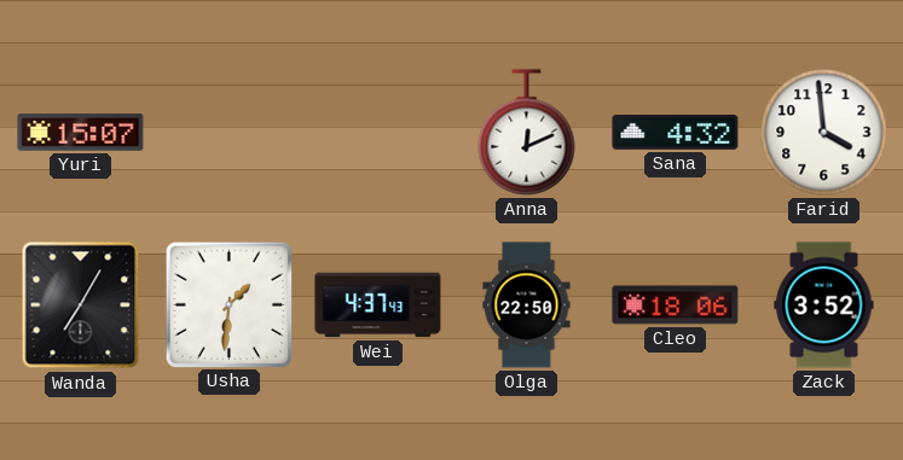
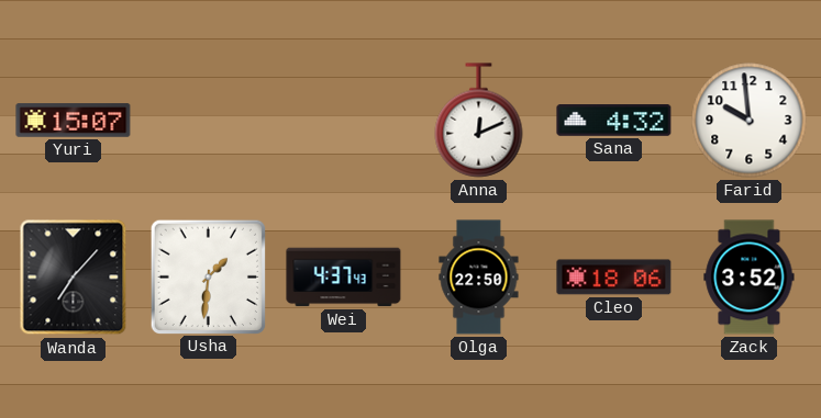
Farid: 3:59 -> 9:59
Wanda: 7:05 -> 7:07
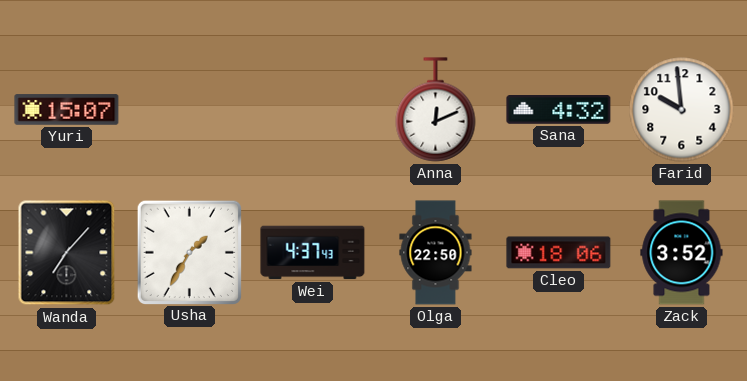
Usha: 1:31 -> 1:35
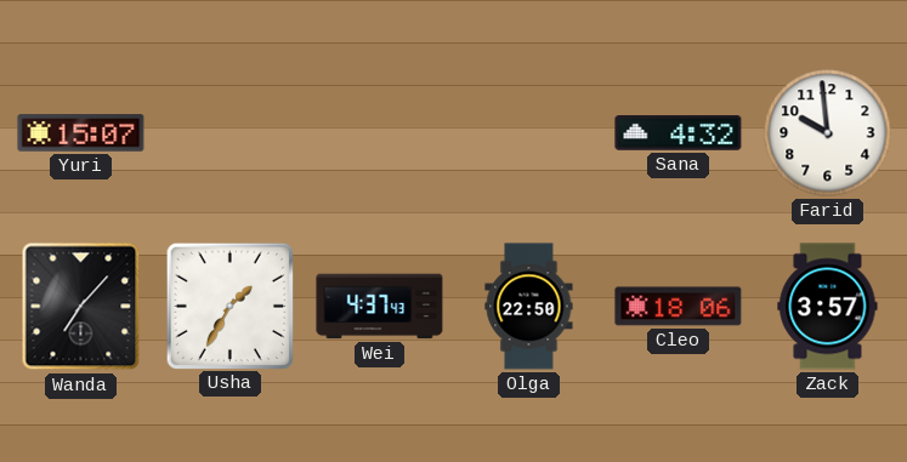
Anna: 12:11 -> none
Zack: 3:52 -> 3:57
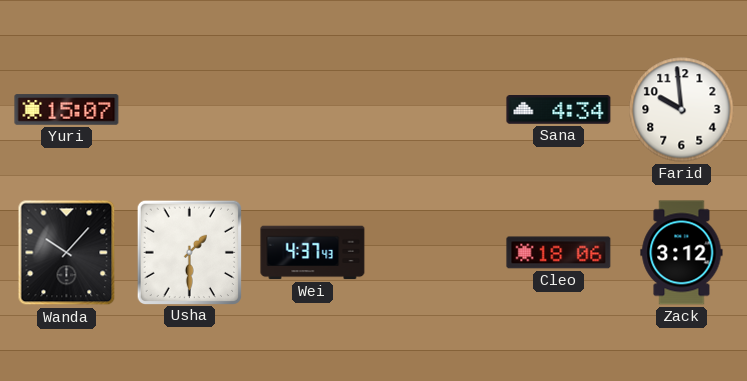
Sana: 4:32 -> 4:34
Wanda: 7:07 -> 10:07
Usha: 1:35 -> 1:30
Olga: 22:50 -> none
Zack: 3:57 -> 3:12
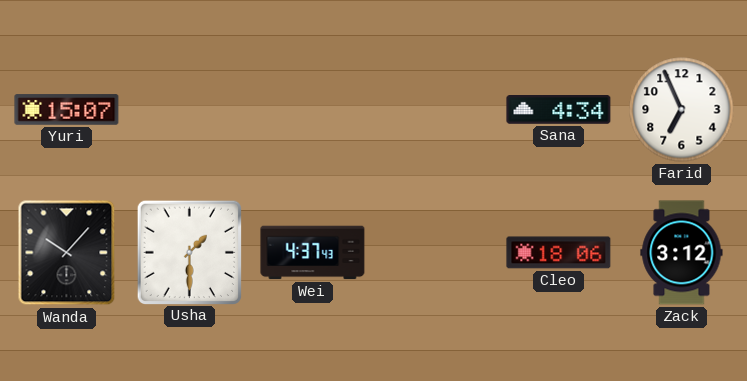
Farid: 9:59 -> 6:56
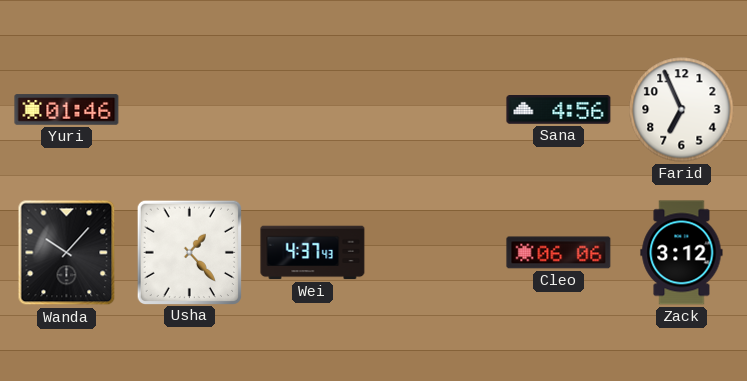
Yuri: 15:07 -> 01:46
Sana: 4:34 -> 4:56
Usha: 1:30 -> 1:23
Cleo: 18:06 -> 06:06
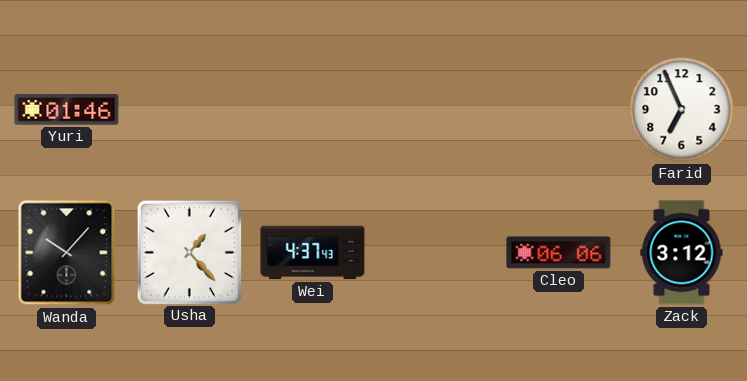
Sana: 4:56 -> none
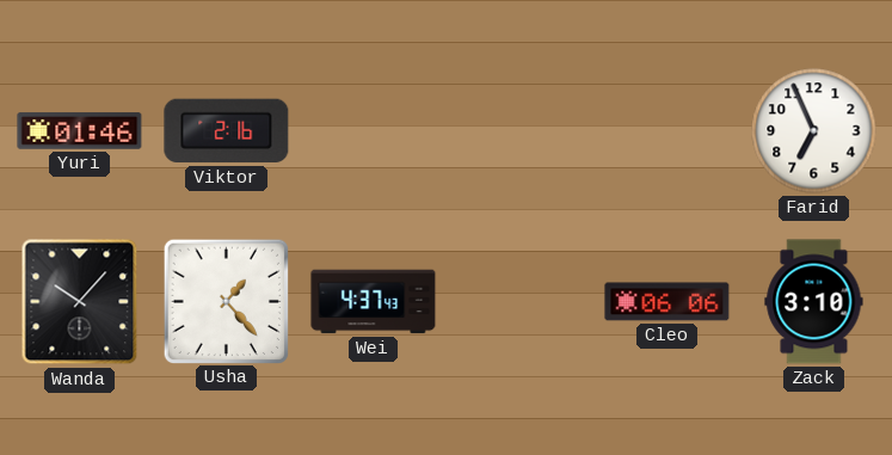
Viktor: none -> 2:16
Zack: 3:12 -> 3:10
